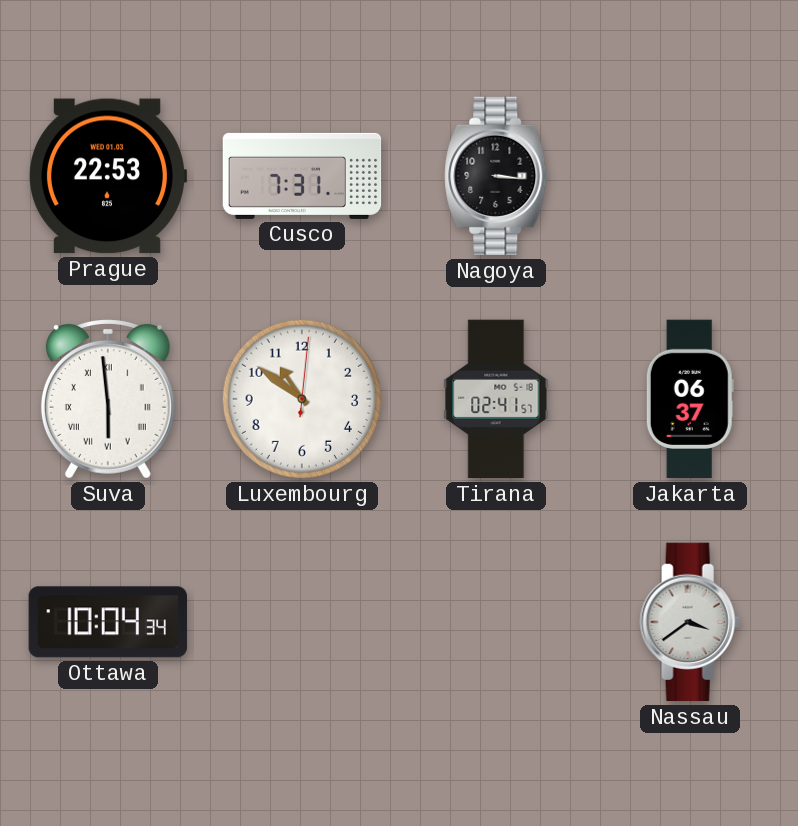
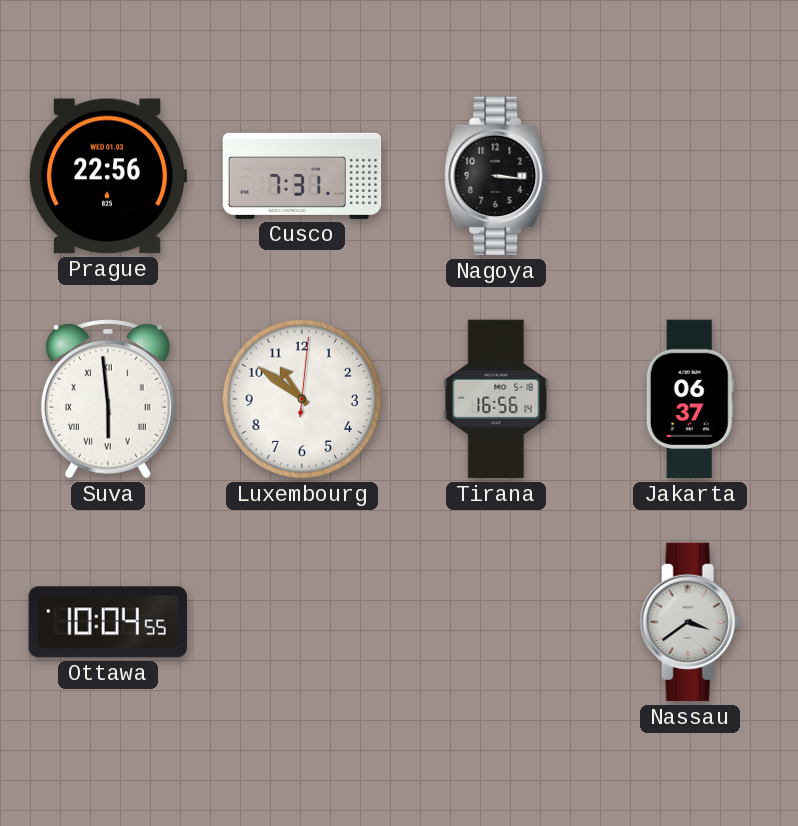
Prague: 22:53 -> 22:56
Tirana: 02:41 -> 16:56
Ottawa: 10:04:34 -> 10:04:55
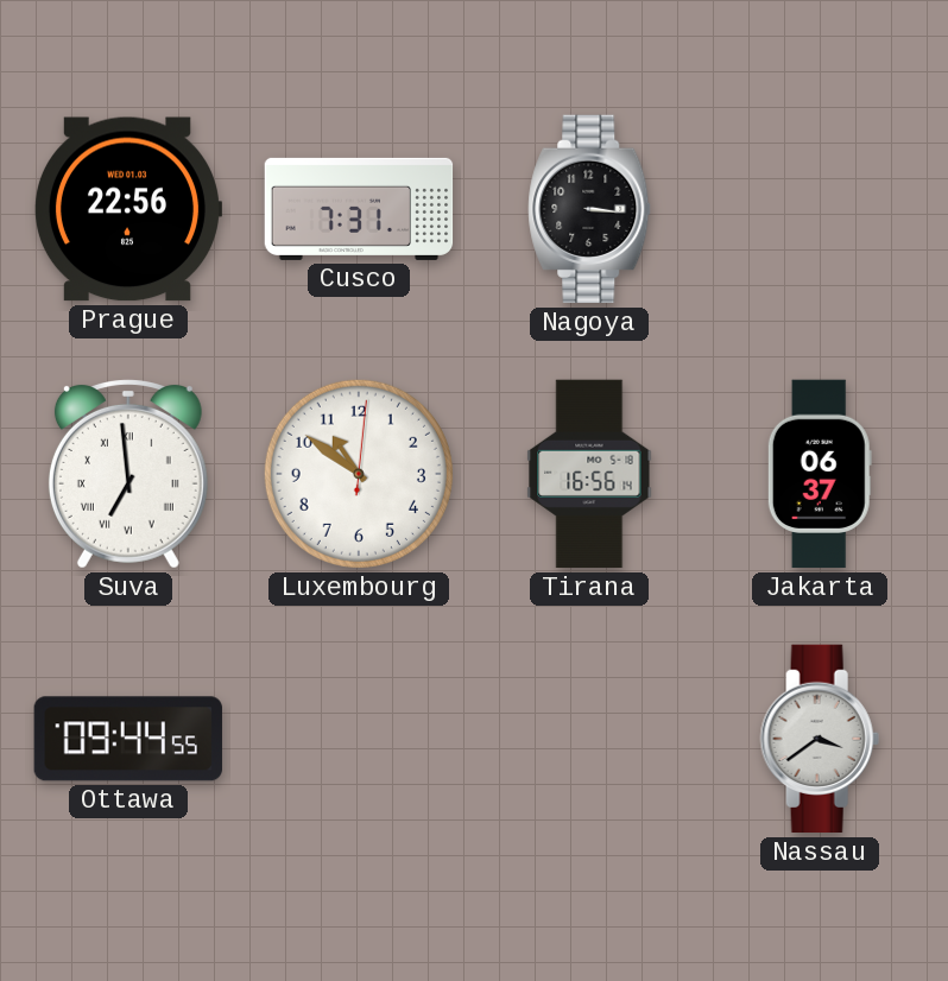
Suva: 5:59 -> 6:59
Ottawa: 10:04 -> 09:44
